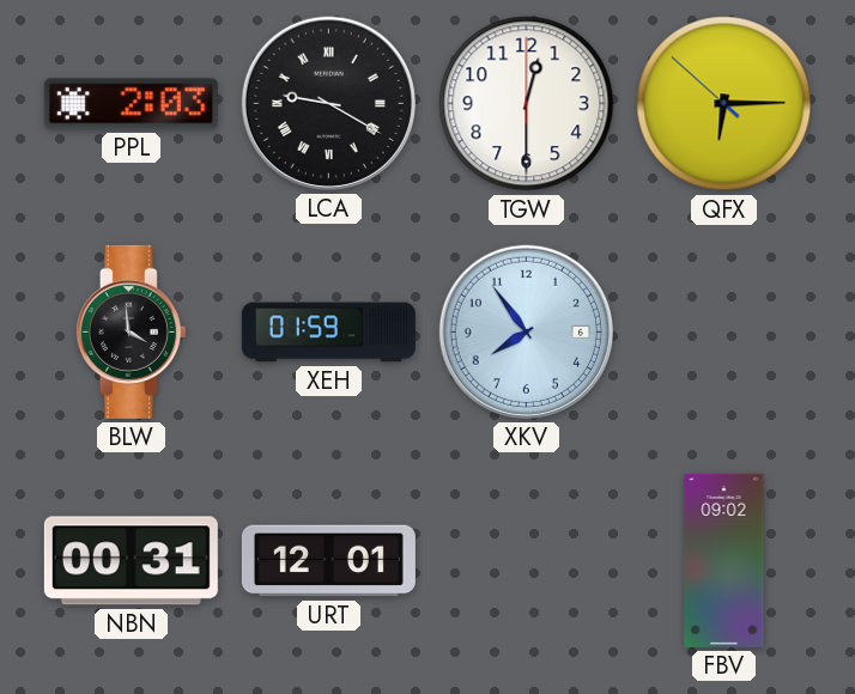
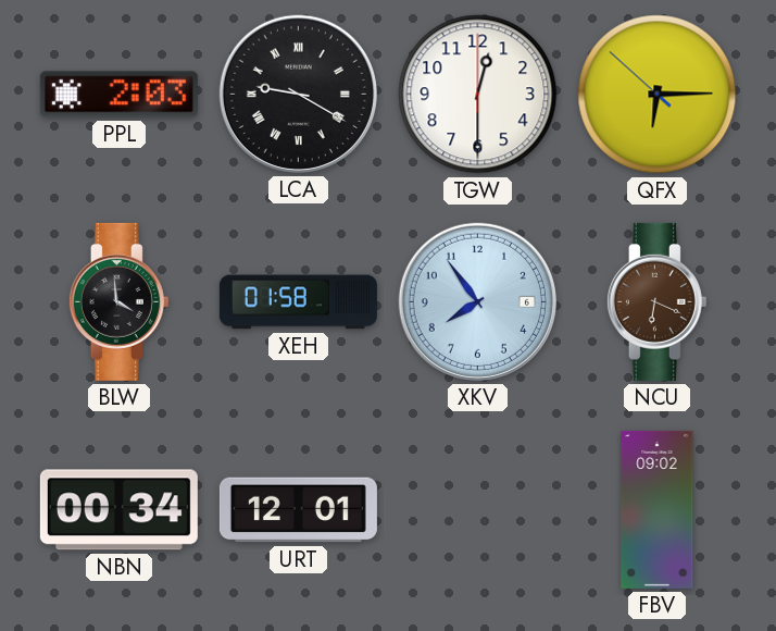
XEH: 01:59 -> 01:58
NCU: none -> 6:19
NBN: 00:31 -> 00:34
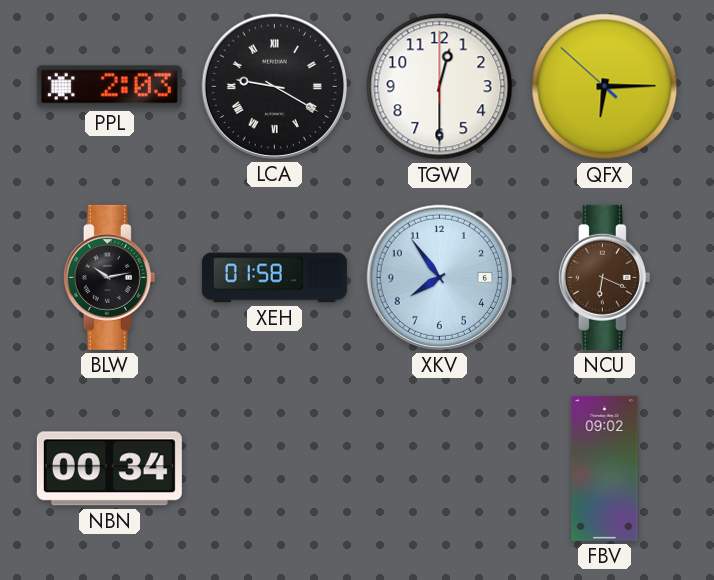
BLW: 3:59 -> 10:13
URT: 12:01 -> none
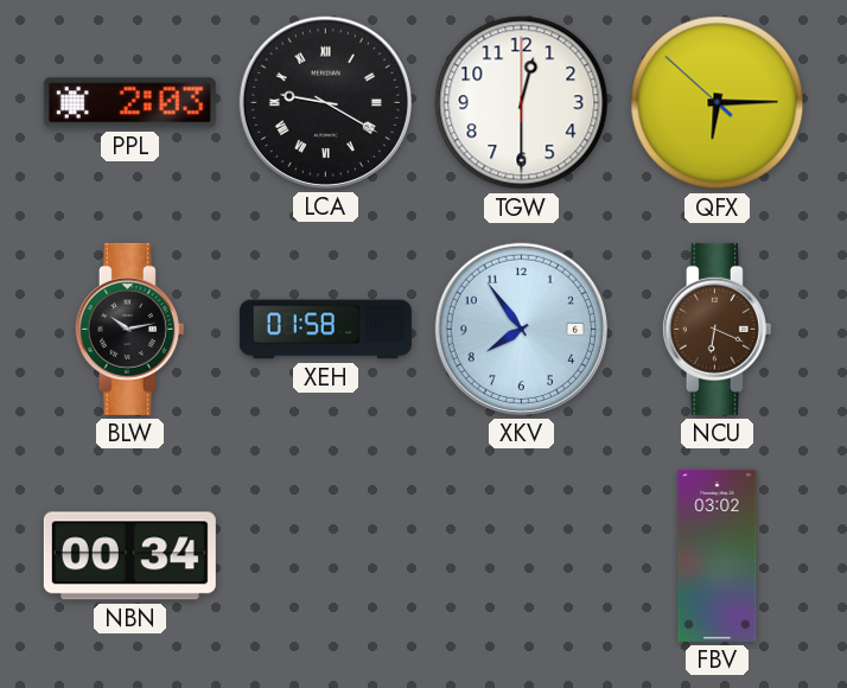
FBV: 09:02 -> 03:02
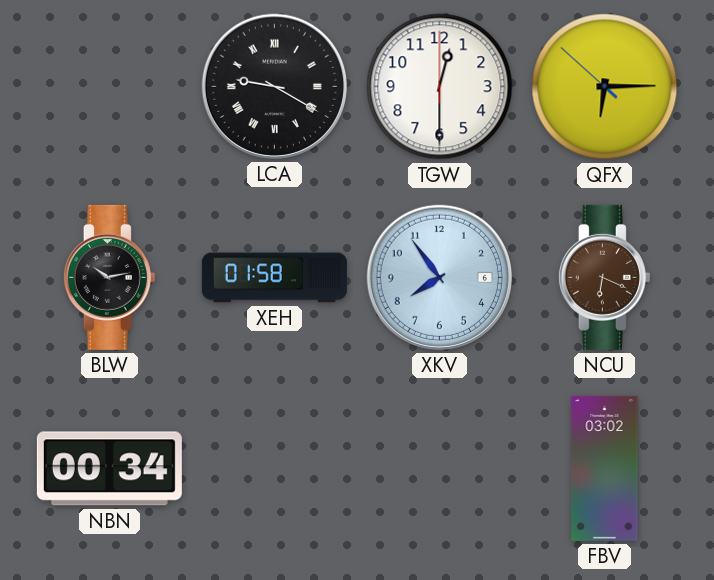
PPL: 2:03 -> none
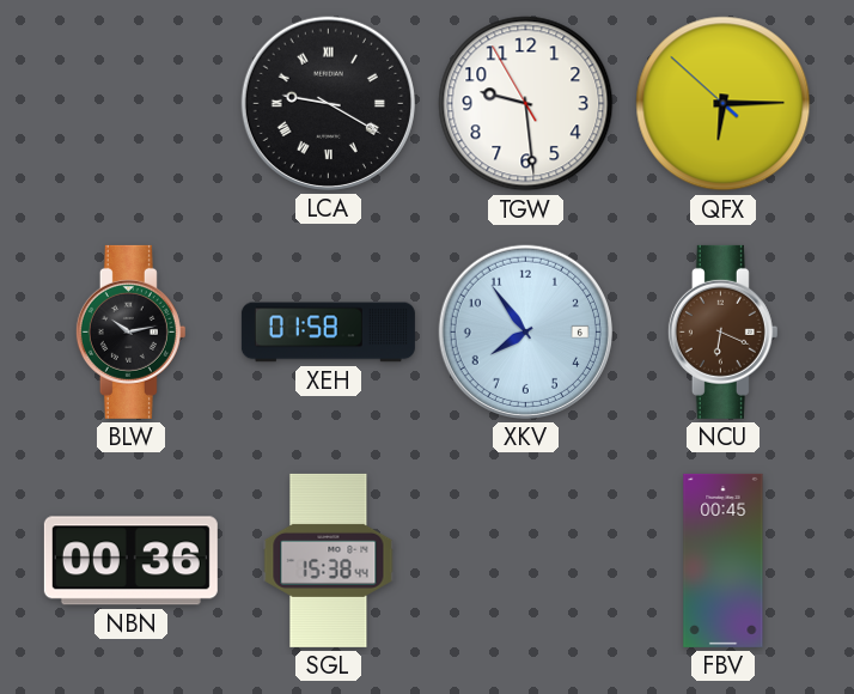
TGW: 12:30 -> 9:28
NBN: 00:34 -> 00:36
SGL: none -> 15:38
FBV: 03:02 -> 00:45
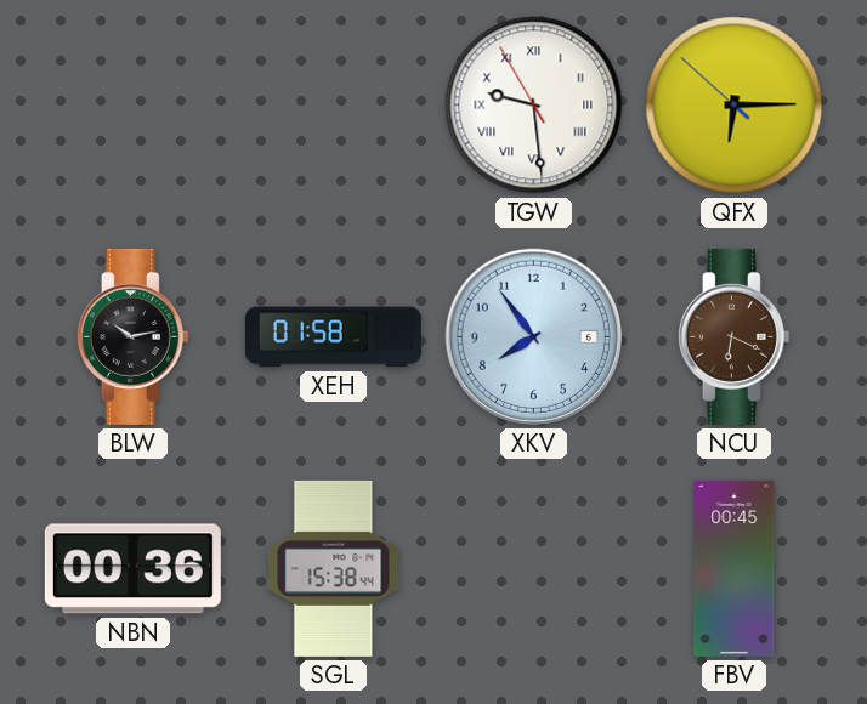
LCA: 9:20 -> none
TGW numerals: Arabic -> Roman
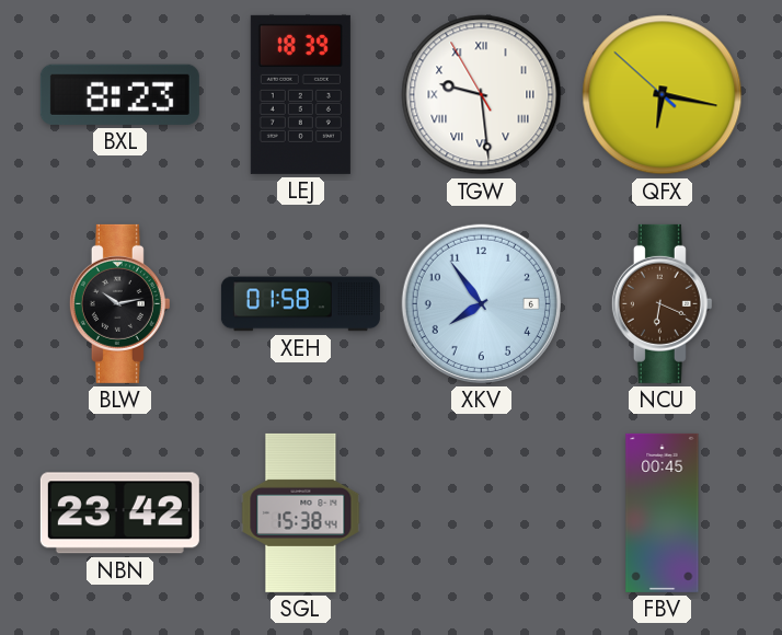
BXL: none -> 8:23
LEJ: none -> 18:39
QFX: 6:14 -> 6:16
NBN: 00:36 -> 23:42
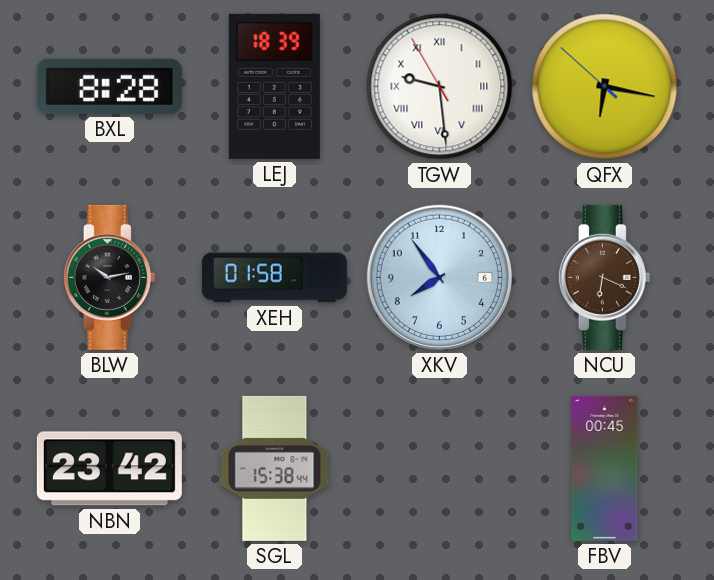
BXL: 8:23 -> 8:28
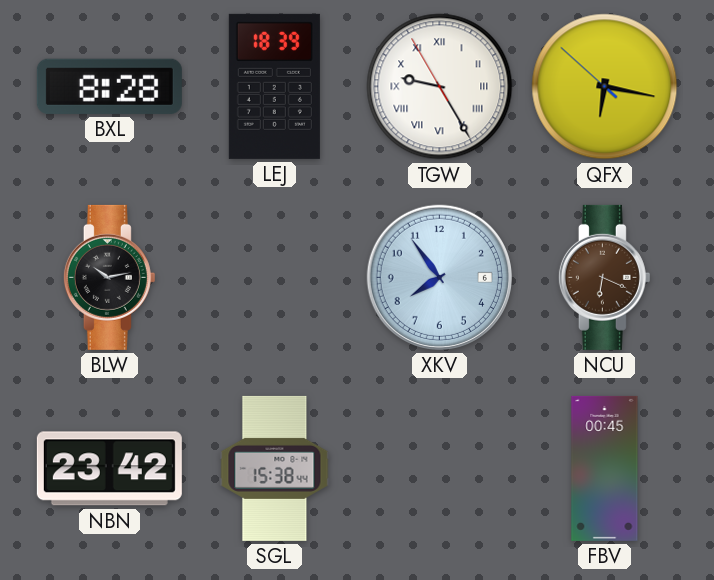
TGW: 9:28 -> 9:24
XEH: 01:58 -> none
